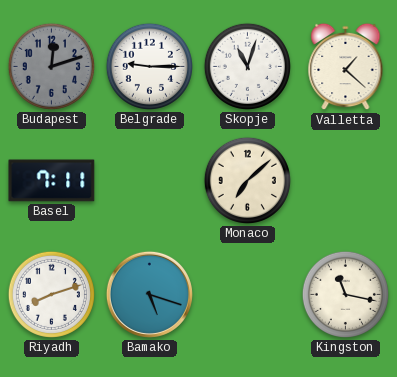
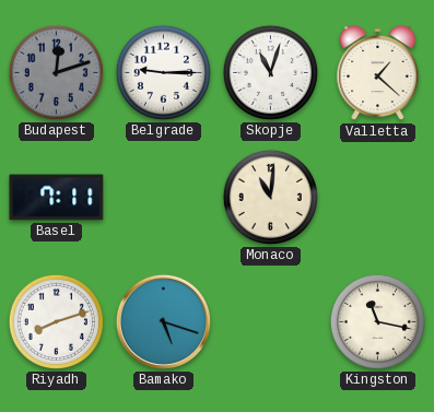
Monaco: 7:08 -> 11:01
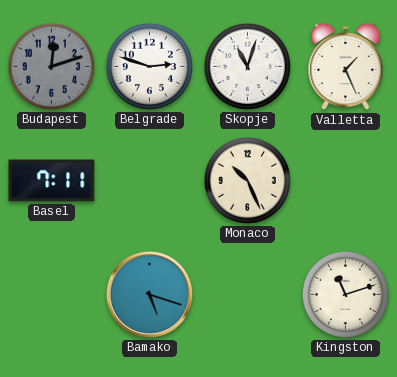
Belgrade: 9:15 -> 2:48
Valletta: 1:22 -> 1:26
Monaco: 11:01 -> 10:26
Riyadh: 8:12 -> none
Kingston: 11:17 -> 11:12
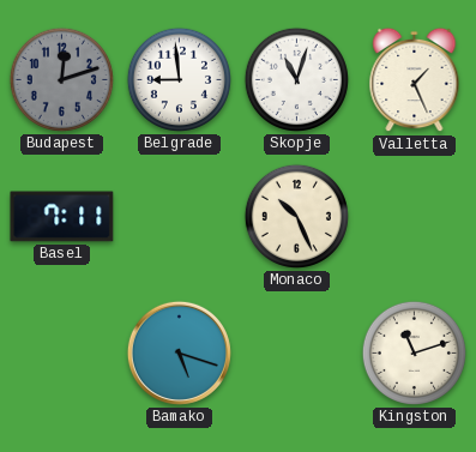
Belgrade: 2:48 -> 8:59
